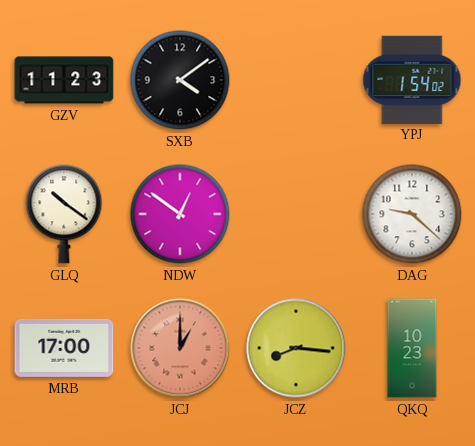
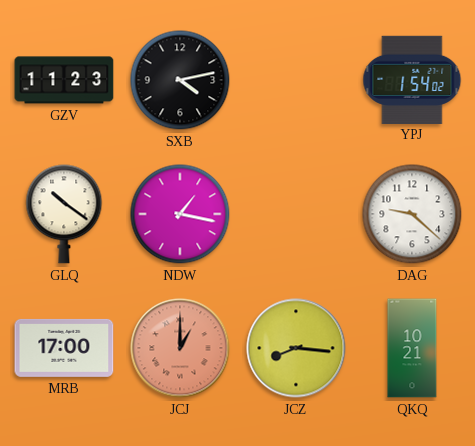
SXB: 4:09 -> 4:13
NDW: 12:51 -> 1:17
QKQ: 10:23 -> 10:21
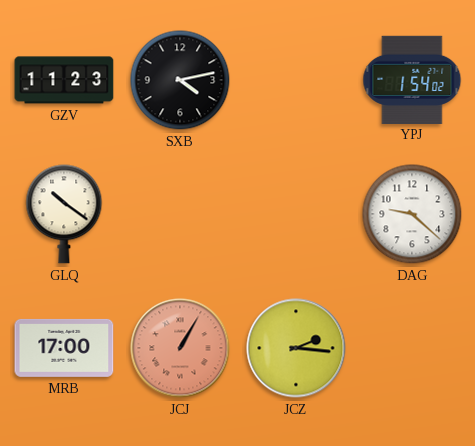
NDW: 1:17 -> none
JCJ: 1:00 -> 1:05
JCZ: 8:16 -> 2:16
QKQ: 10:21 -> none
